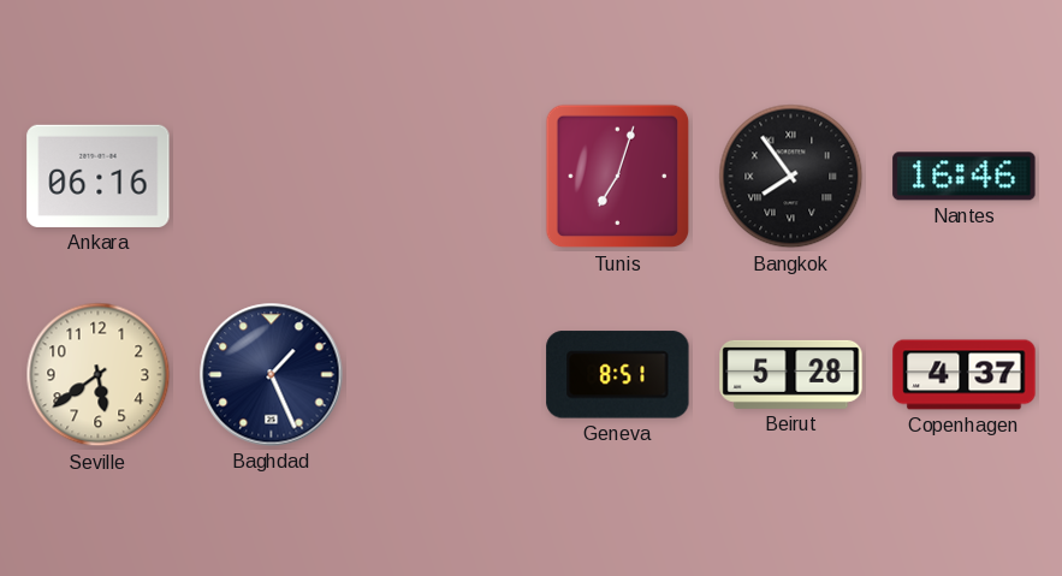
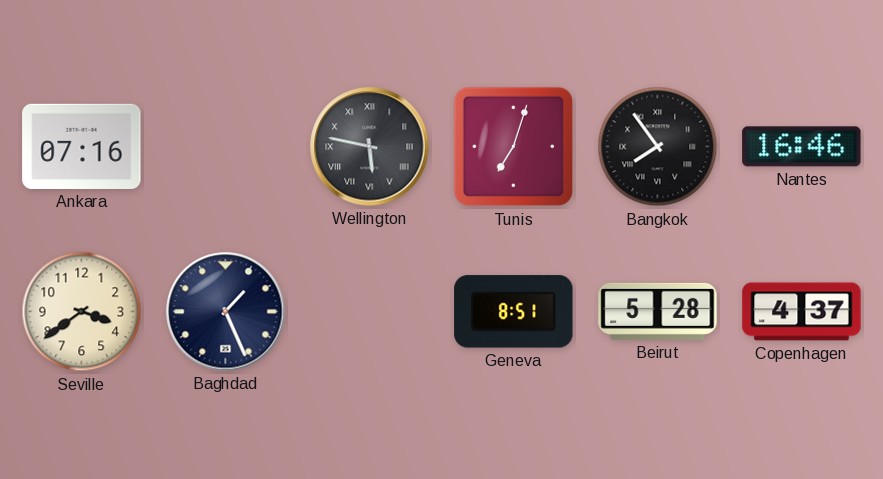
Ankara: 06:16 -> 07:16
Wellington: none -> 5:47
Seville: 5:39 -> 3:39
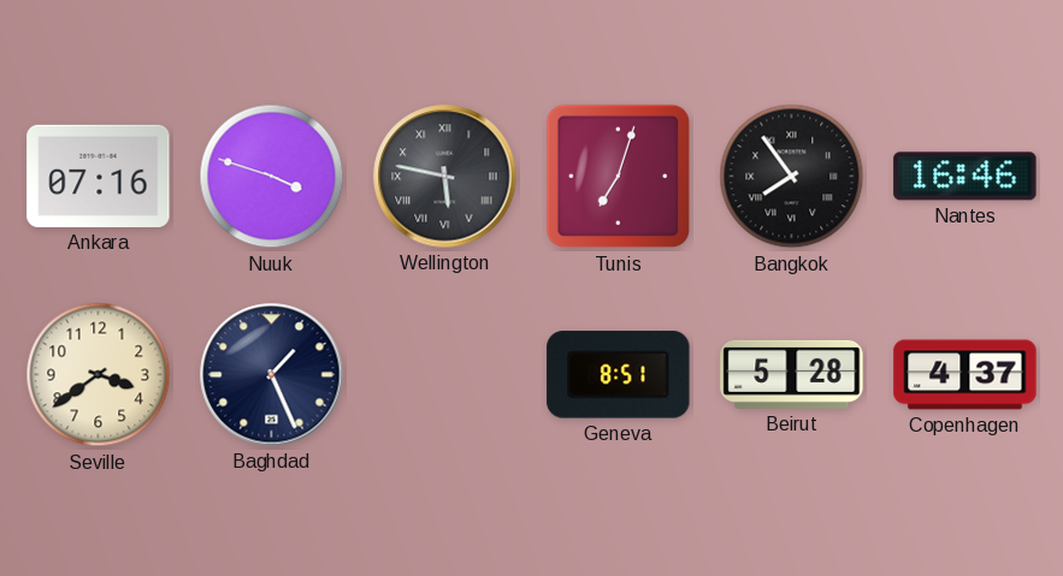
Nuuk: none -> 3:48
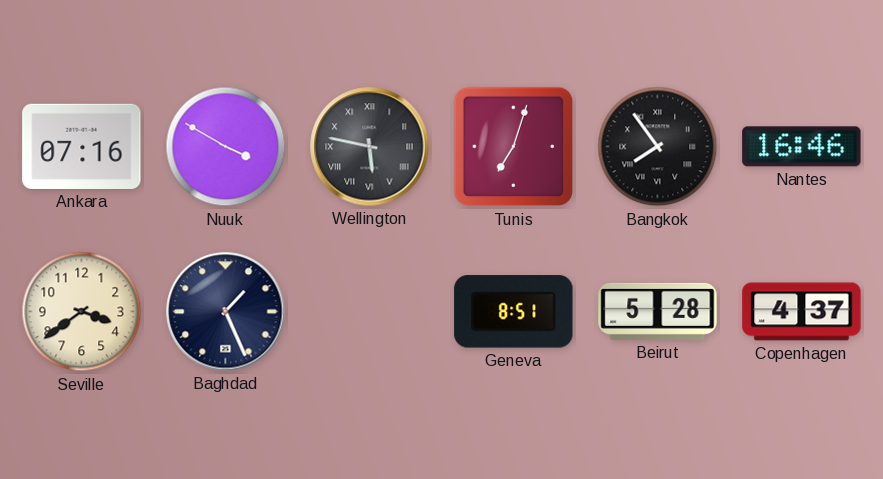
Nuuk: 3:48 -> 3:50
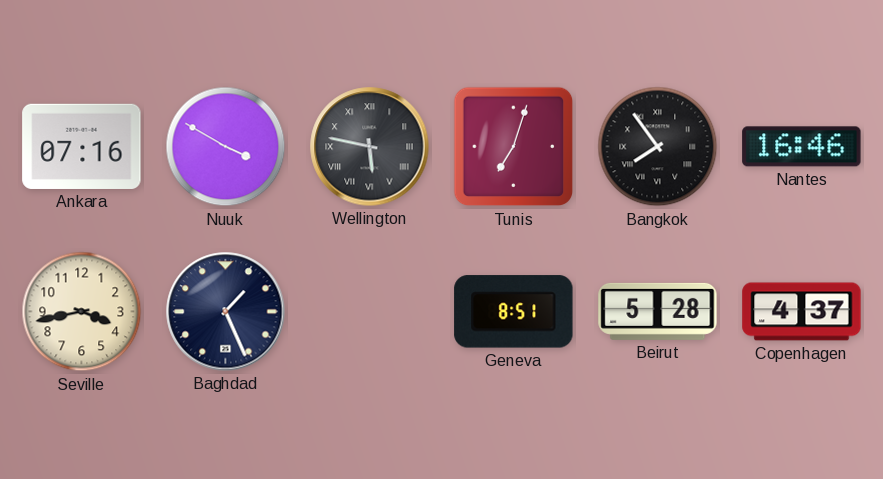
Seville: 3:39 -> 3:43
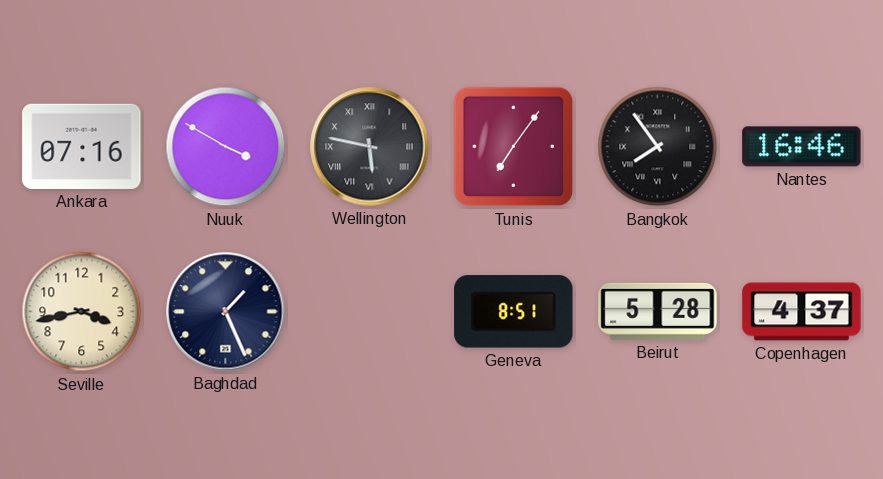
Tunis: 7:03 -> 7:06
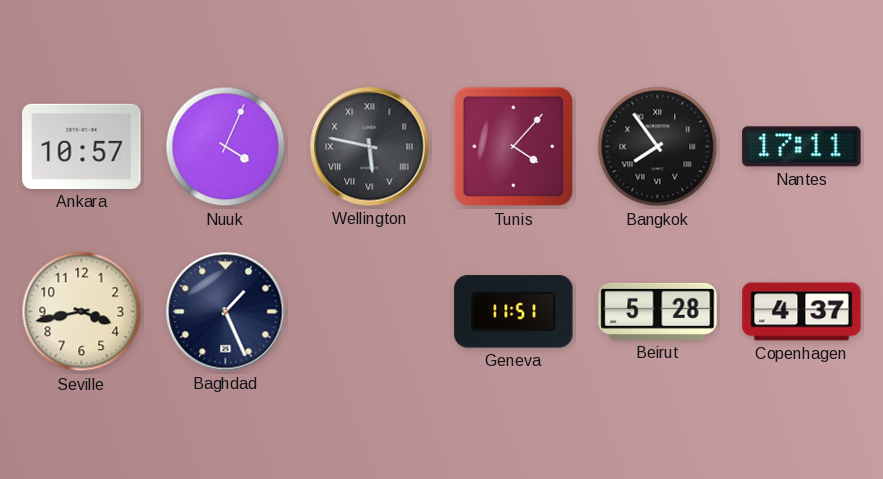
Ankara: 07:16 -> 10:57
Nuuk: 3:50 -> 4:04
Tunis: 7:06 -> 4:07
Nantes: 16:46 -> 17:11
Geneva: 8:51 -> 11:51
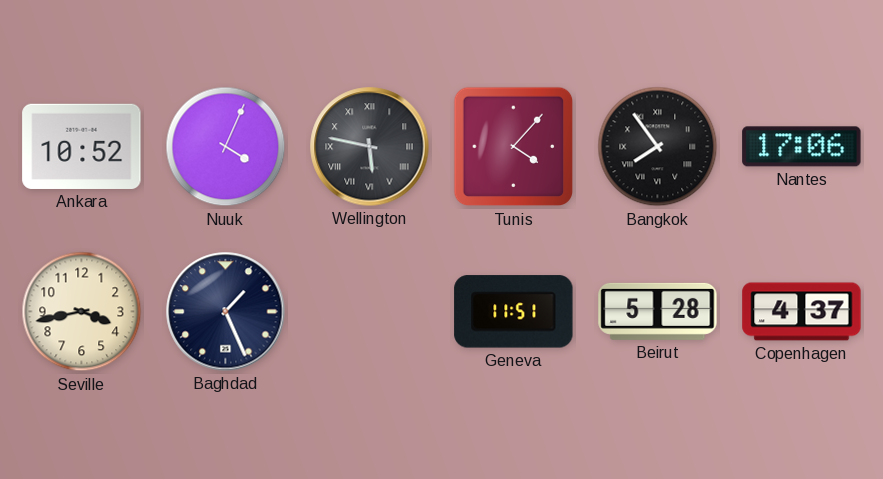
Ankara: 10:57 -> 10:52
Nantes: 17:11 -> 17:06
